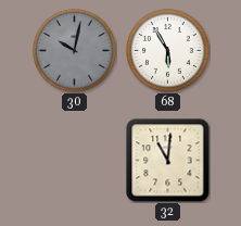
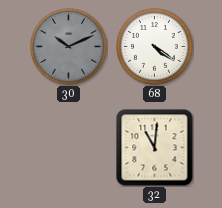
30: 10:02 -> 10:11
68: 5:55 -> 4:21
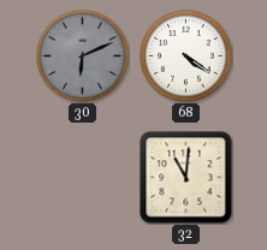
30: 10:11 -> 6:11
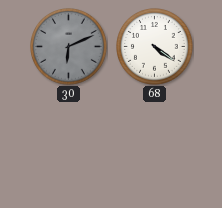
32: 11:01 -> none
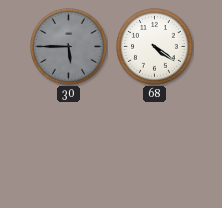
30: 6:11 -> 5:45
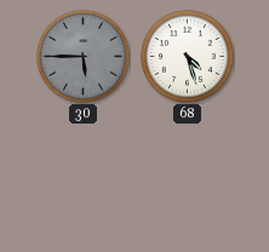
68: 4:21 -> 4:27
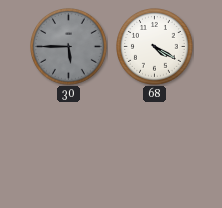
68: 4:27 -> 4:20
